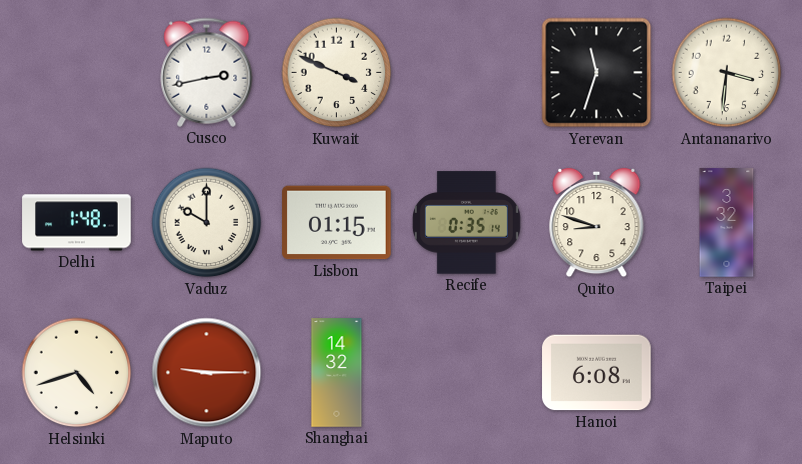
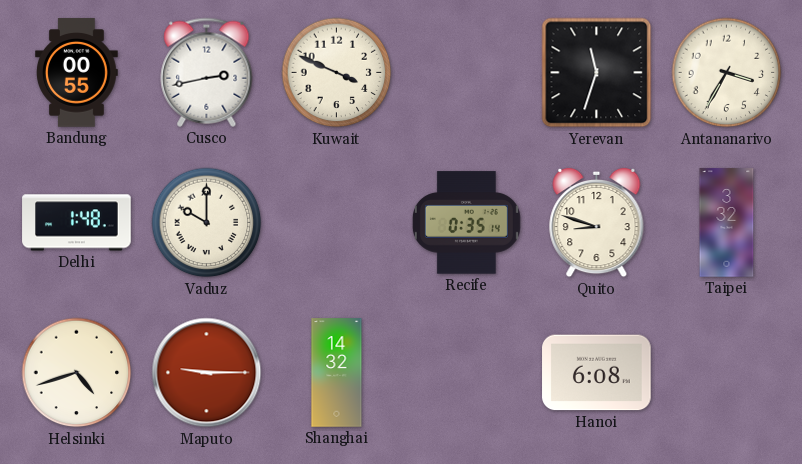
Bandung: none -> 00:55
Antananarivo: 3:31 -> 3:35
Lisbon: 01:15 -> none
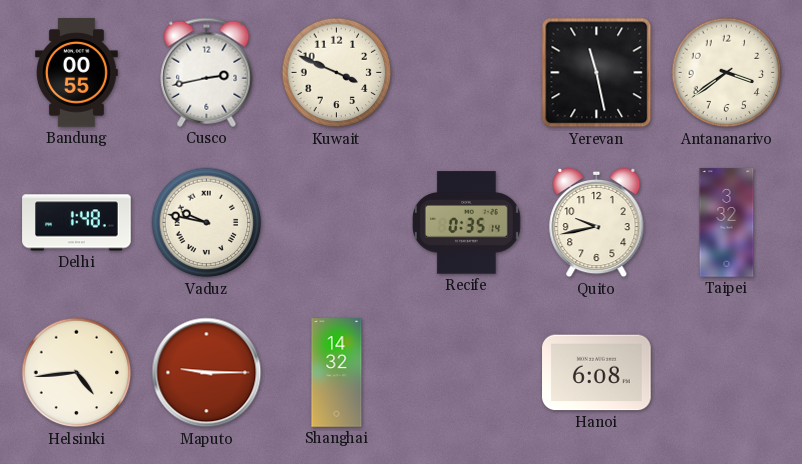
Yerevan: 11:33 -> 11:28
Antananarivo: 3:35 -> 3:39
Vaduz: 10:00 -> 9:47
Quito: 8:48 -> 9:43
Helsinki: 4:42 -> 4:44
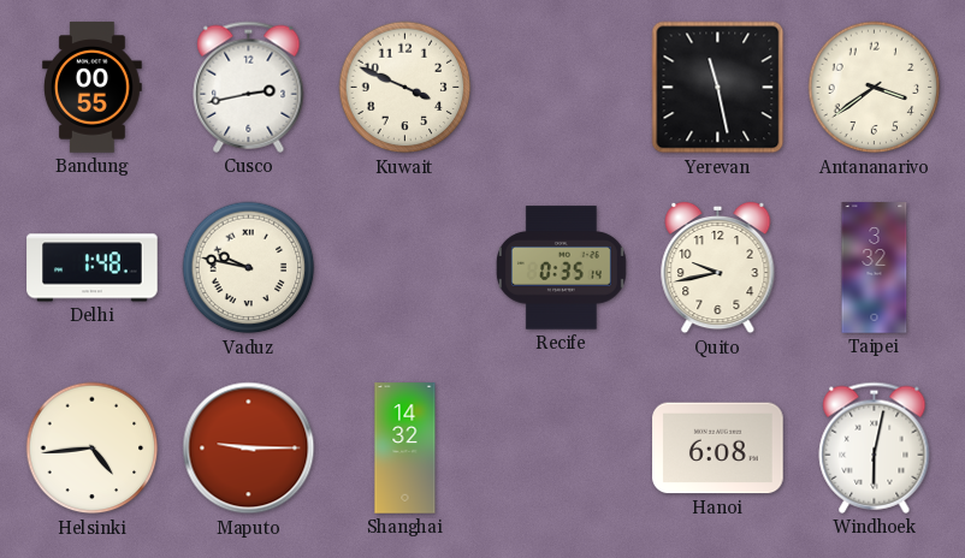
Windhoek: none -> 6:02
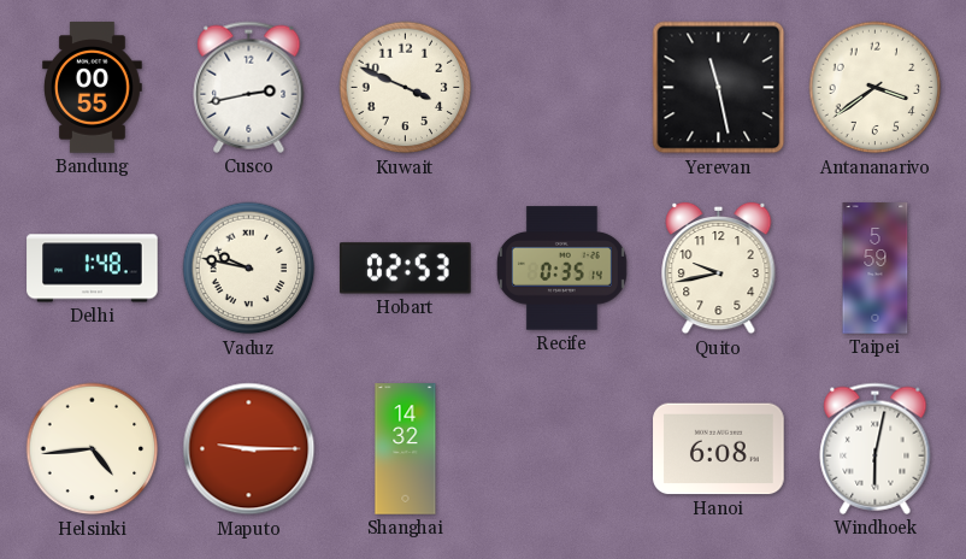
Hobart: none -> 02:53
Taipei: 3:32 -> 5:59
